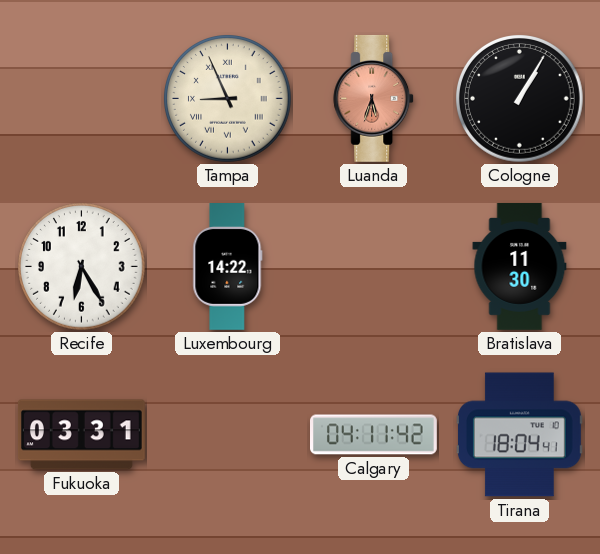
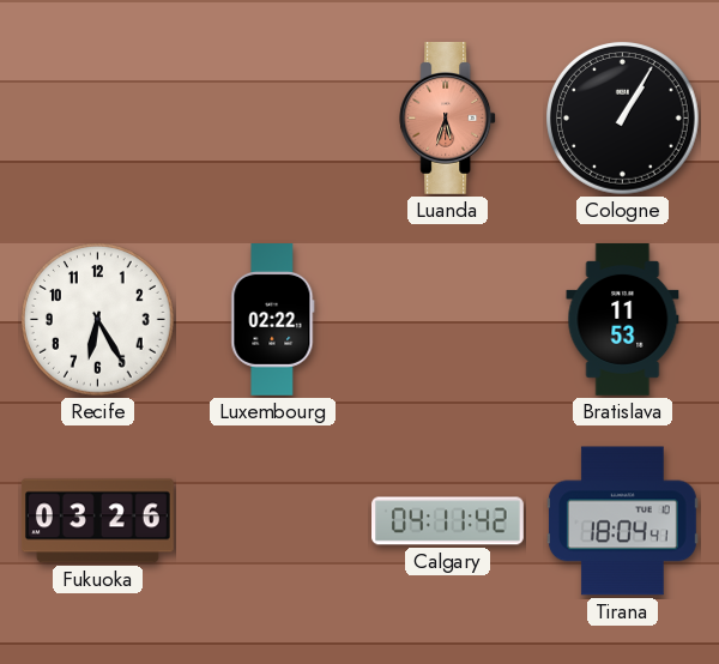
Tampa: 8:56 -> none
Luxembourg: 14:22 -> 02:22
Bratislava: 11:30 -> 11:53
Fukuoka: 03:31 -> 03:26
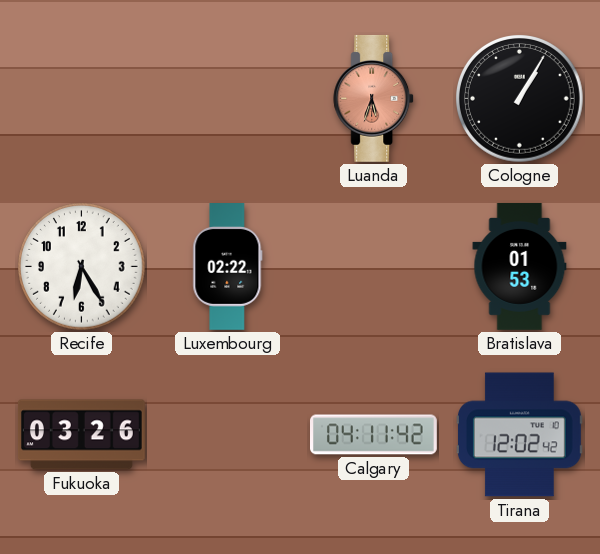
Bratislava: 11:53 -> 01:53
Tirana: 18:04 -> 12:02
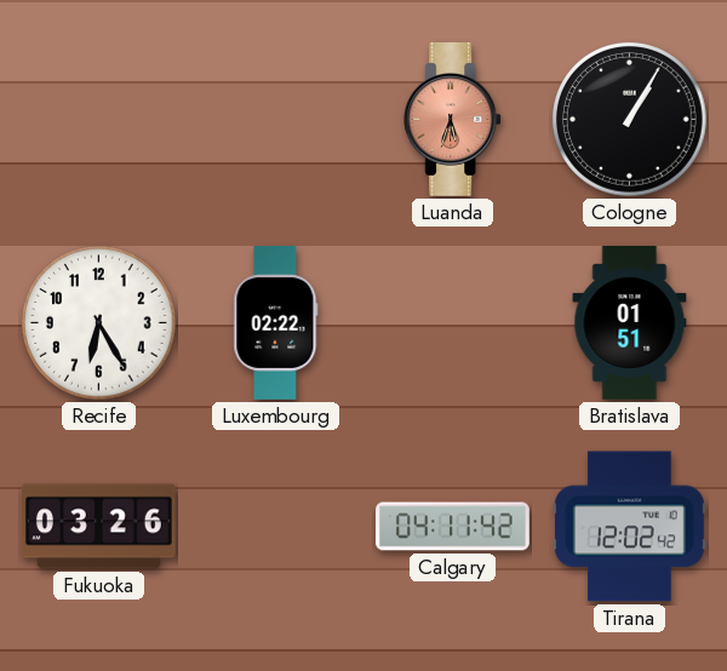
Bratislava: 01:53 -> 01:51
